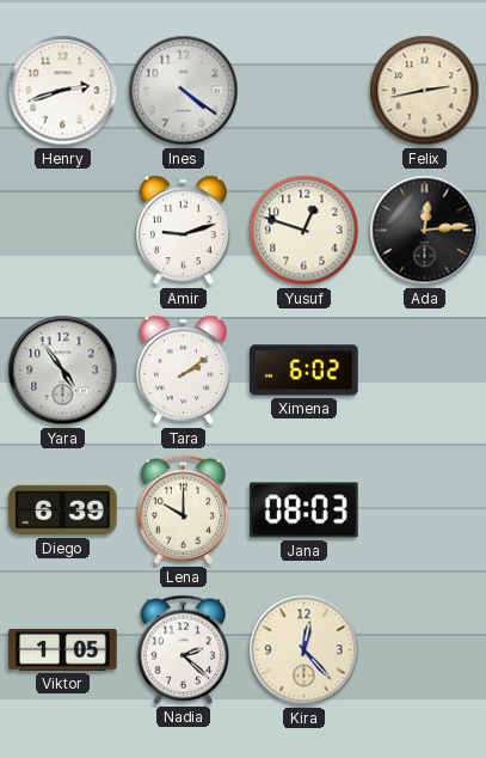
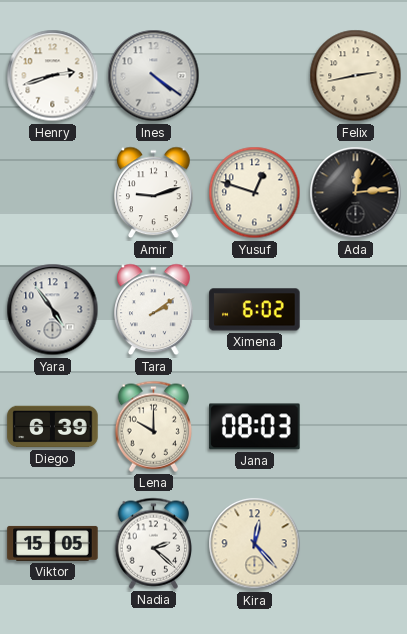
Viktor: 1:05 -> 15:05
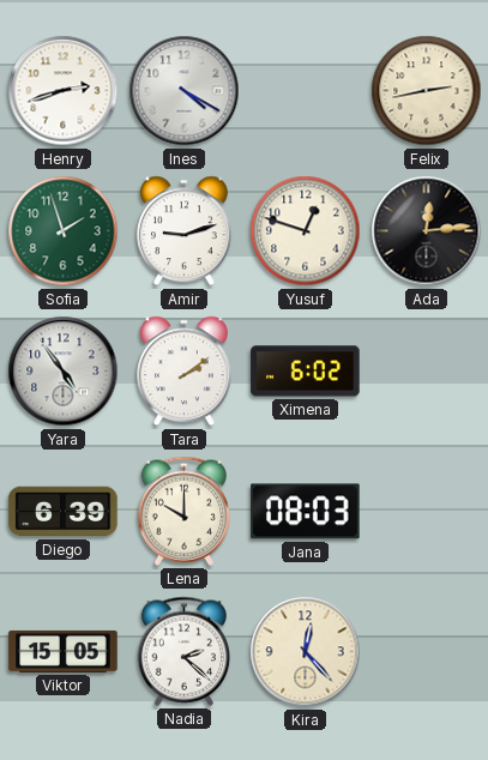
Ines: 4:21 -> 4:20
Sofia: none -> 1:57
